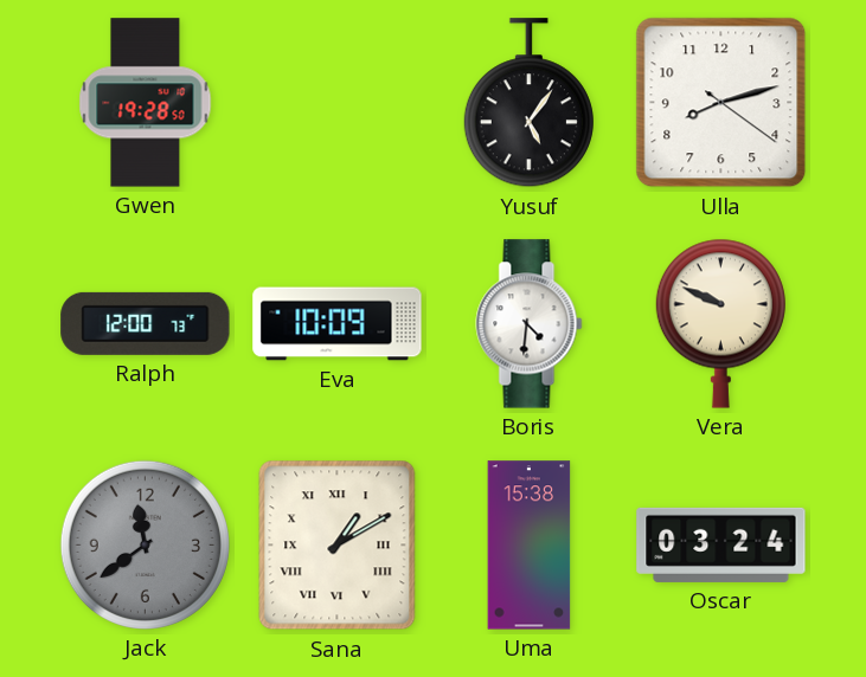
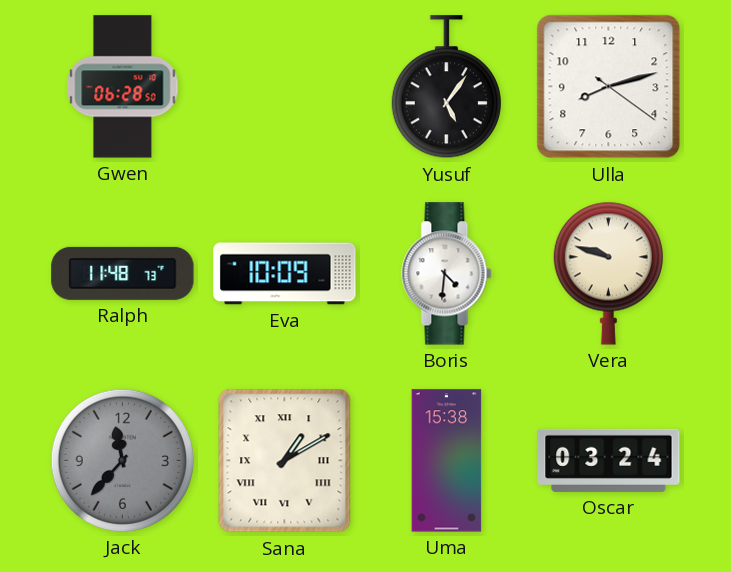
Gwen: 19:28 -> 06:28
Ralph: 12:00 -> 11:48
Vera: 9:49 -> 9:48
Jack: 11:39 -> 11:37
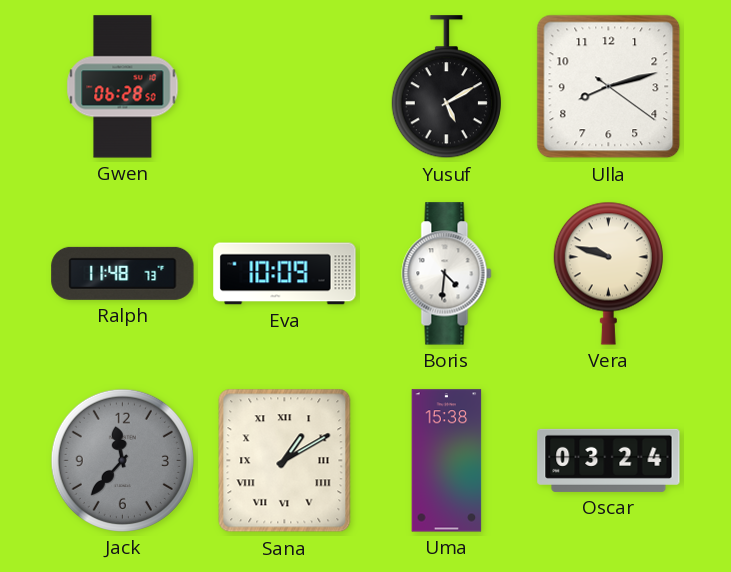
Yusuf: 5:06 -> 5:10
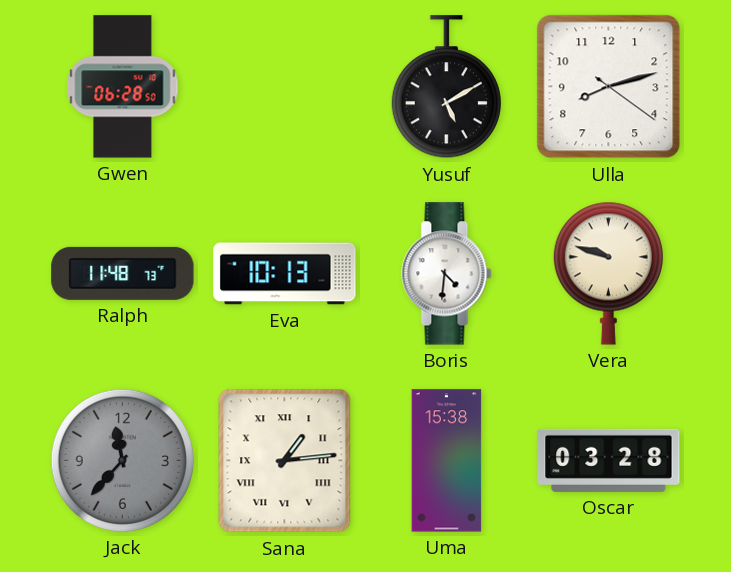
Eva: 10:09 -> 10:13
Sana: 1:10 -> 1:14
Oscar: 03:24 -> 03:28
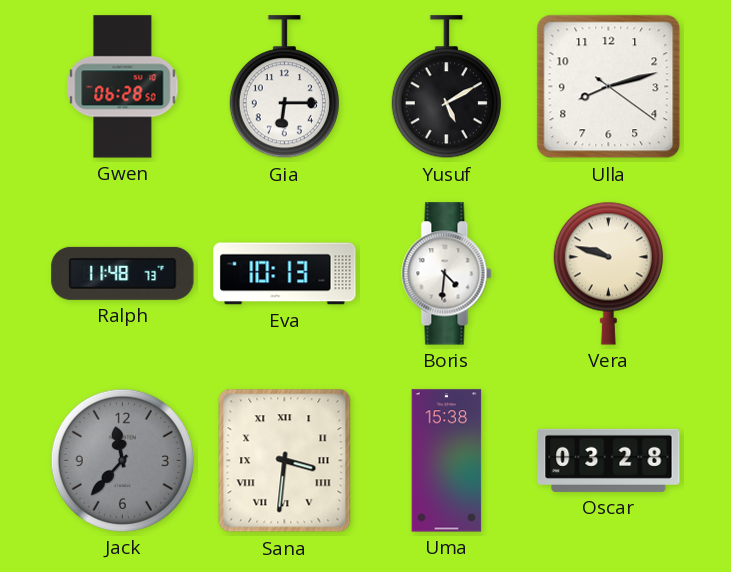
Gia: none -> 6:15
Sana: 1:14 -> 3:31
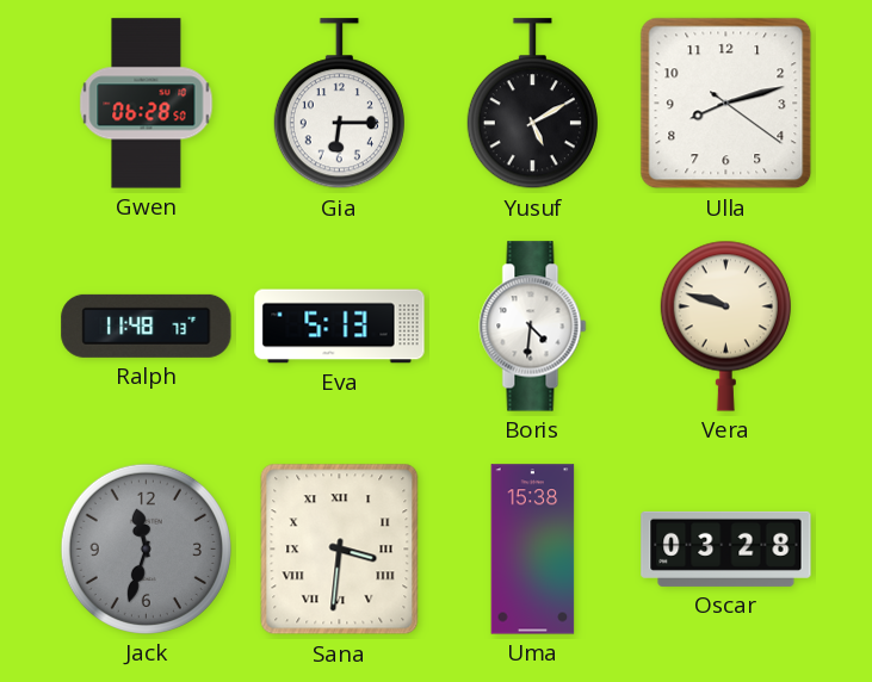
Eva: 10:13 -> 5:13
Jack: 11:37 -> 11:33
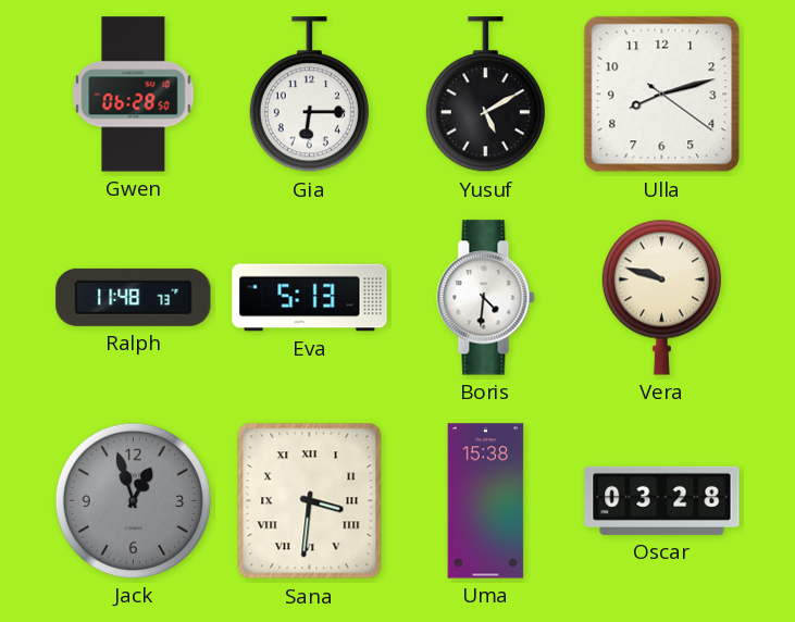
Jack: 11:33 -> 12:57
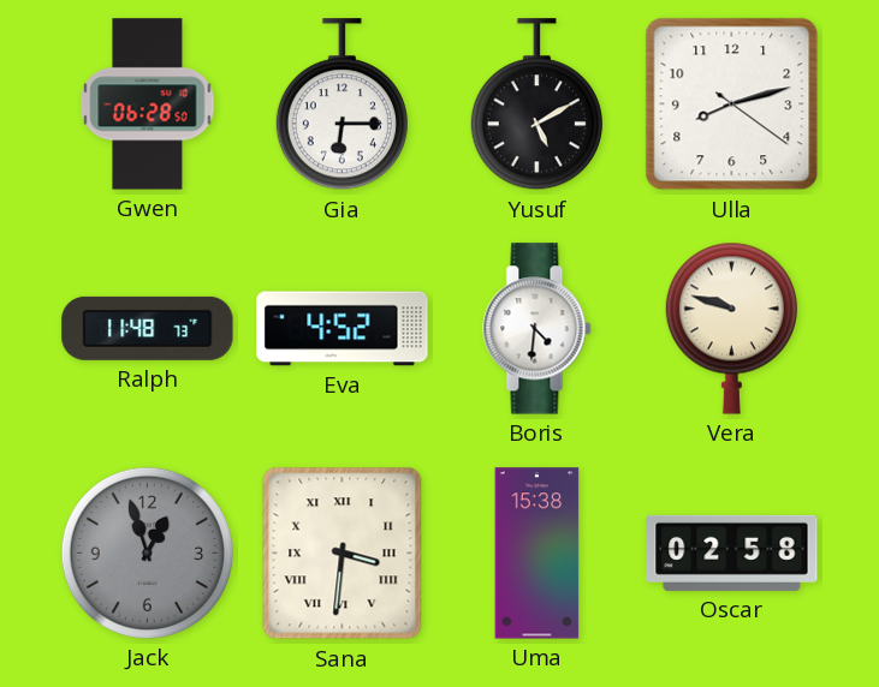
Eva: 5:13 -> 4:52
Oscar: 03:28 -> 02:58
